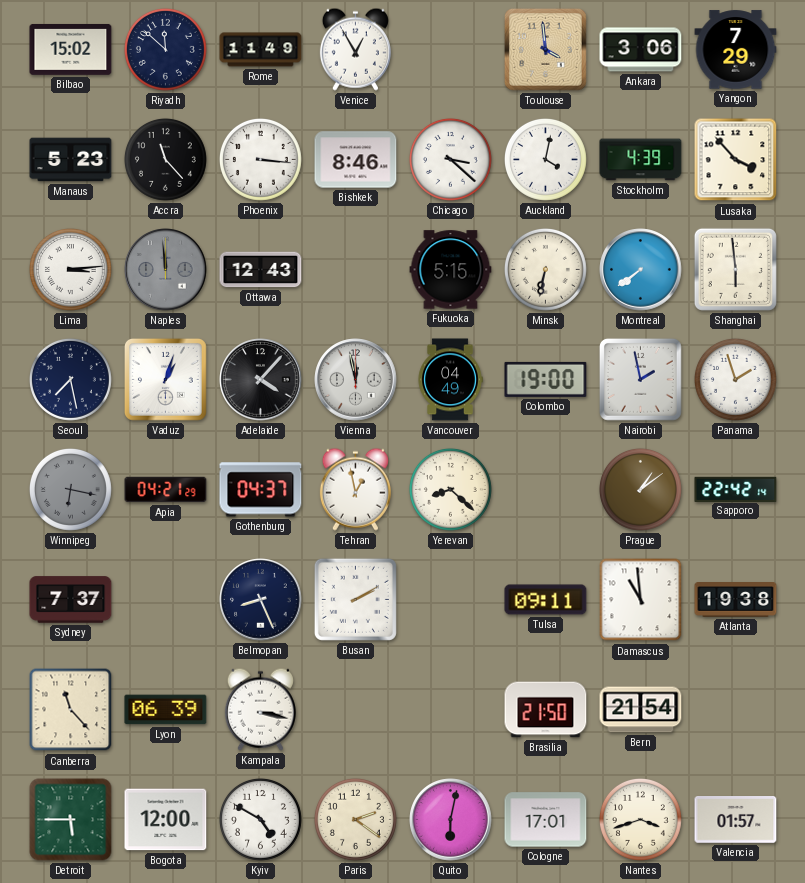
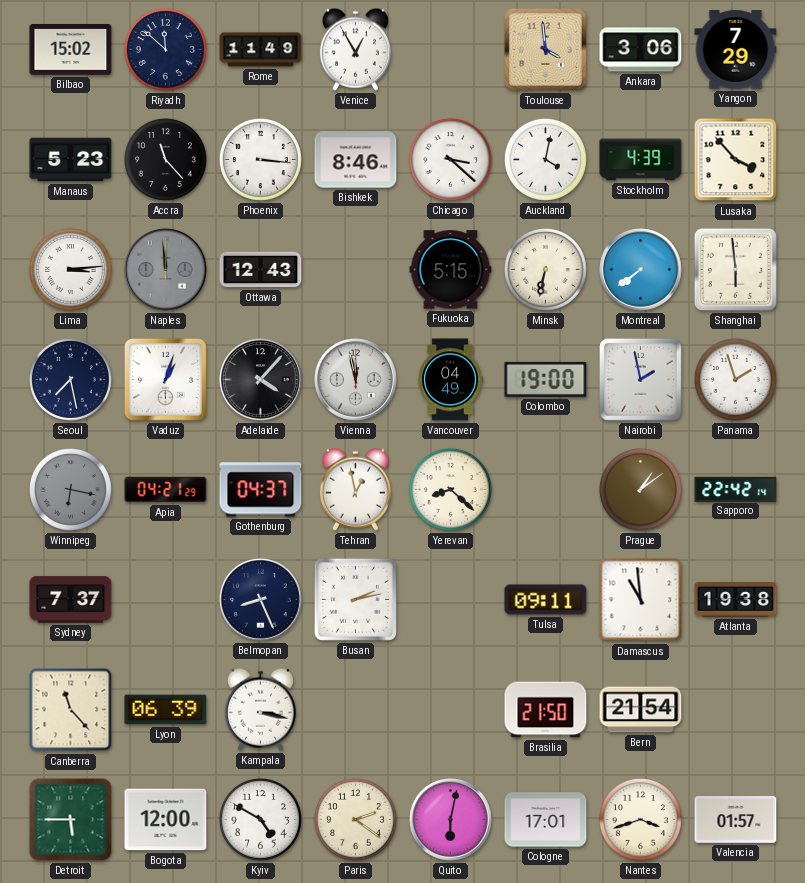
Busan: 2:10 -> 2:13
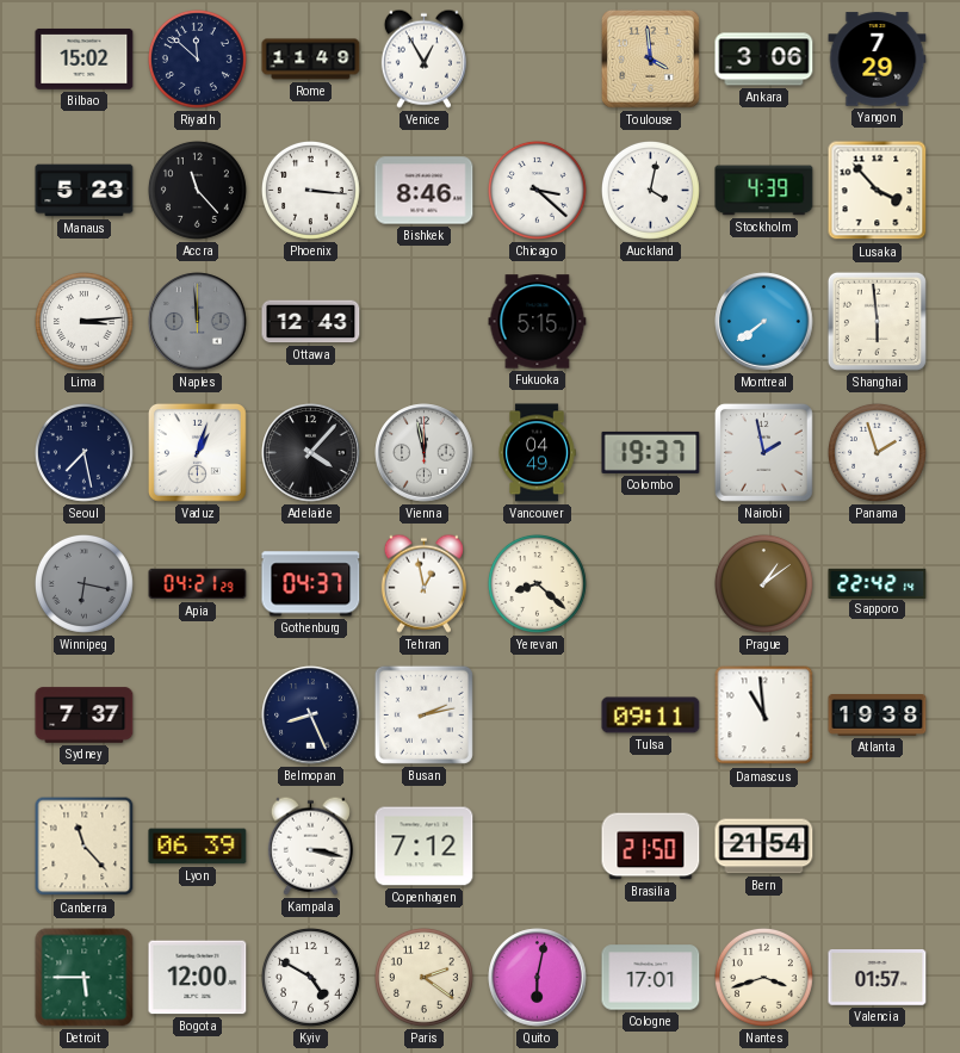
Minsk: 6:32 -> none
Colombo: 19:00 -> 19:37
Copenhagen: none -> 7:12
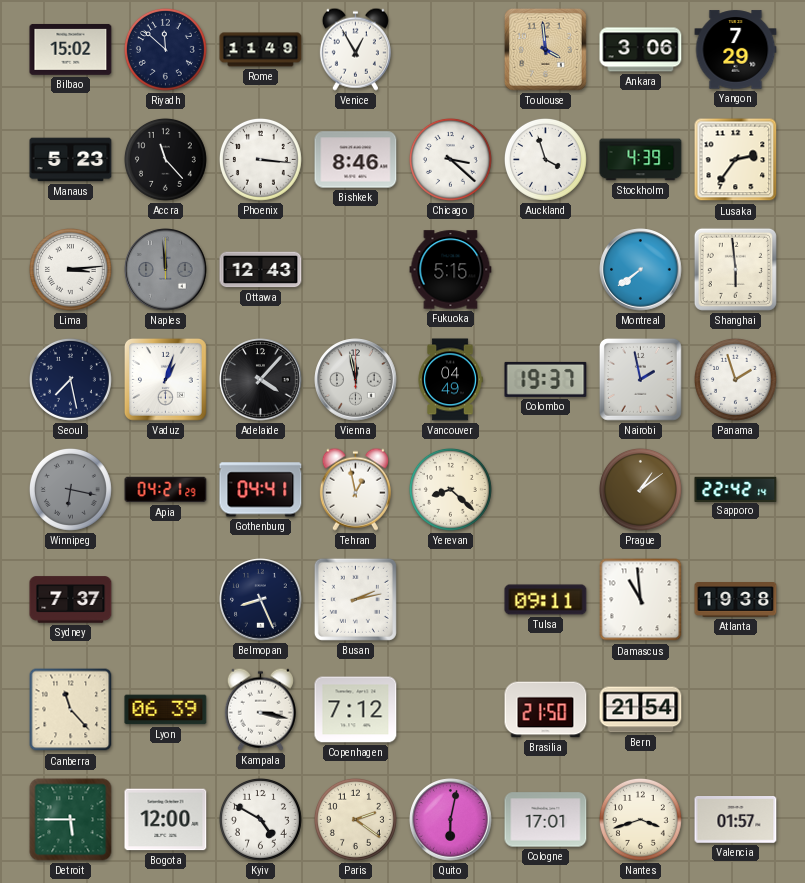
Auckland: 4:02 -> 3:57
Lusaka: 3:53 -> 2:36
Gothenburg: 04:37 -> 04:41
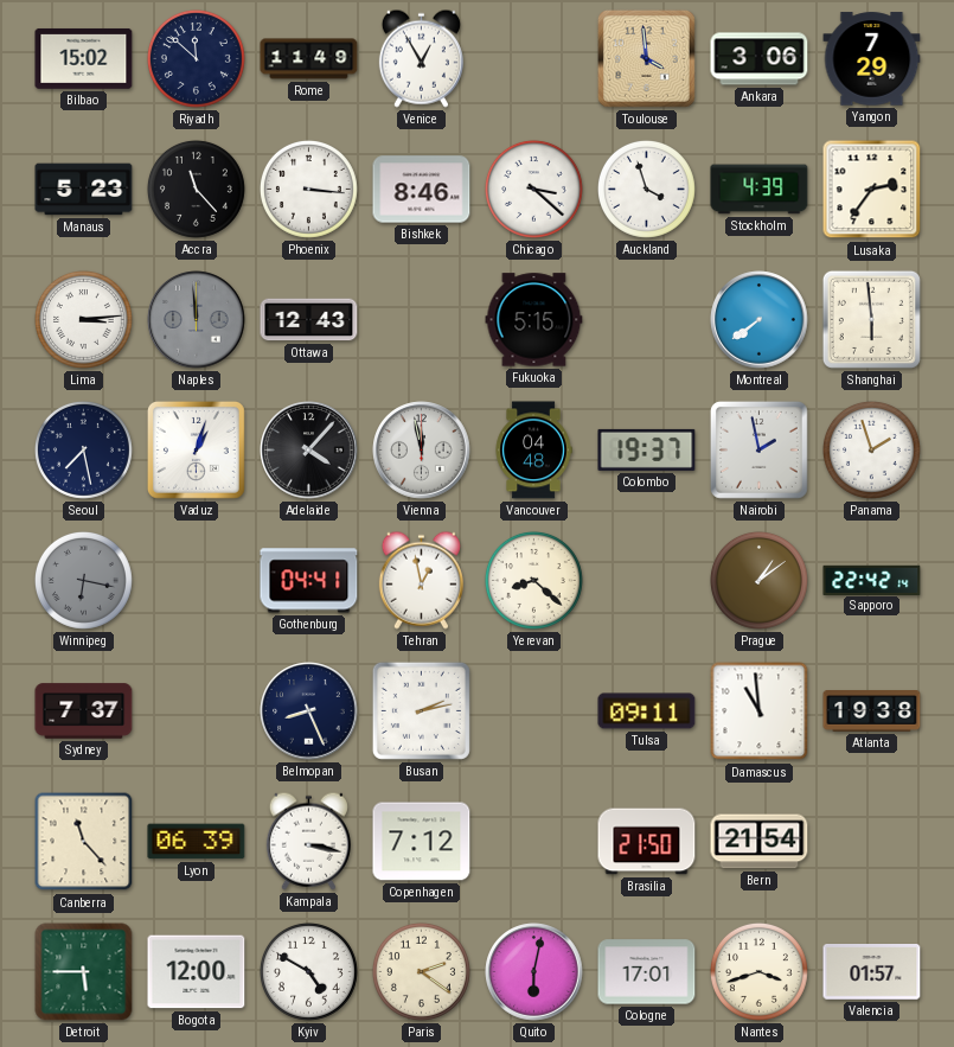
Vancouver: 04:49 -> 04:48
Apia: 04:21 -> none
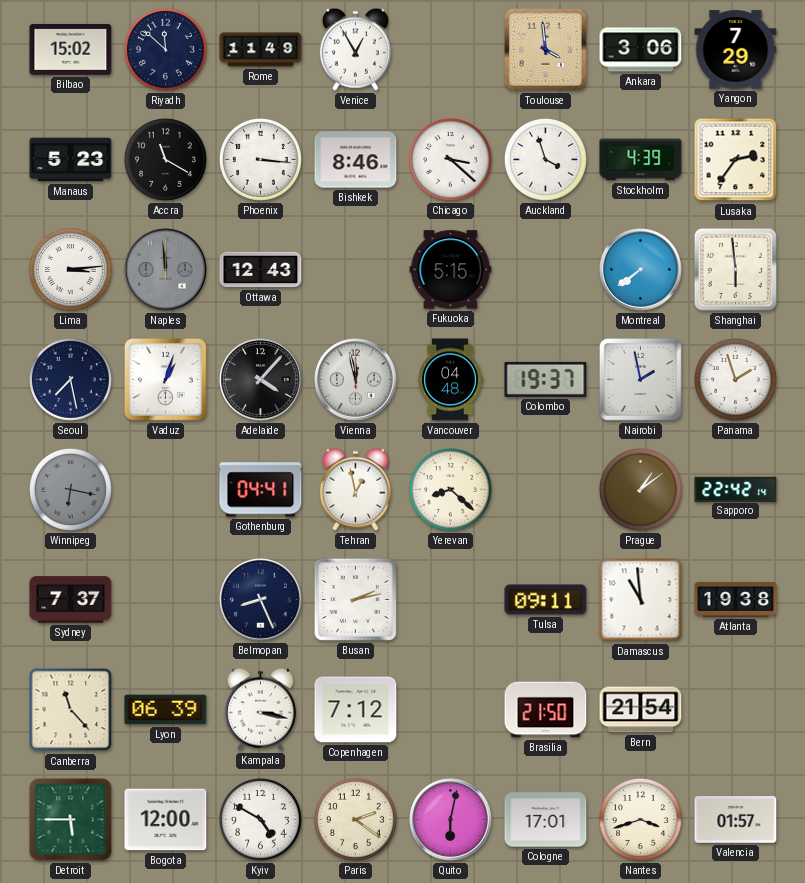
Accra: 11:23 -> 11:20
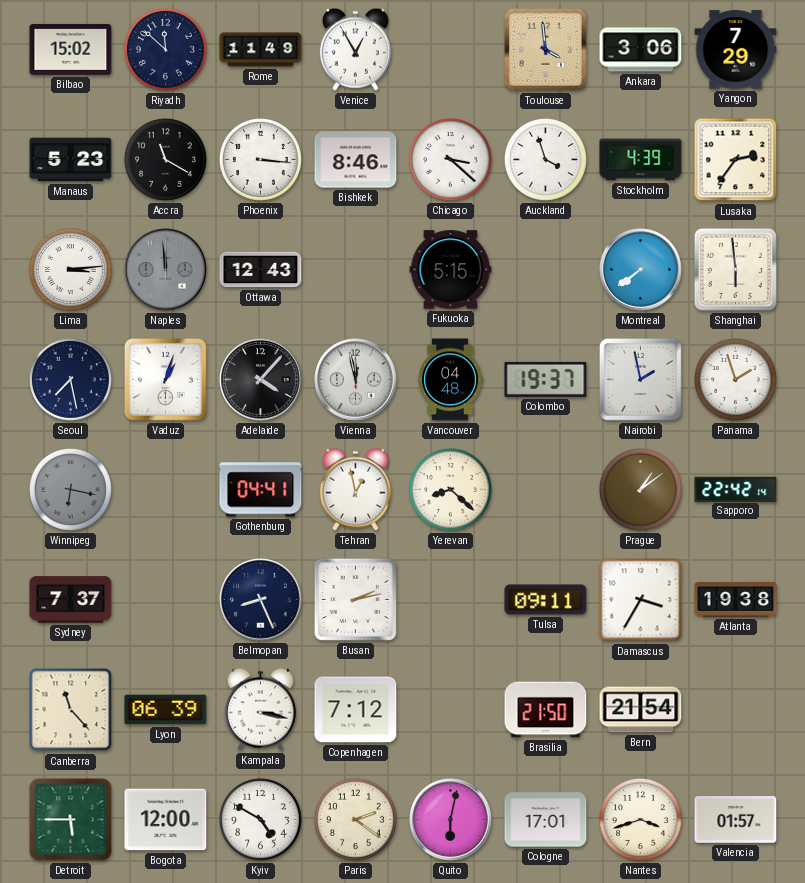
Damascus: 10:59 -> 3:35
